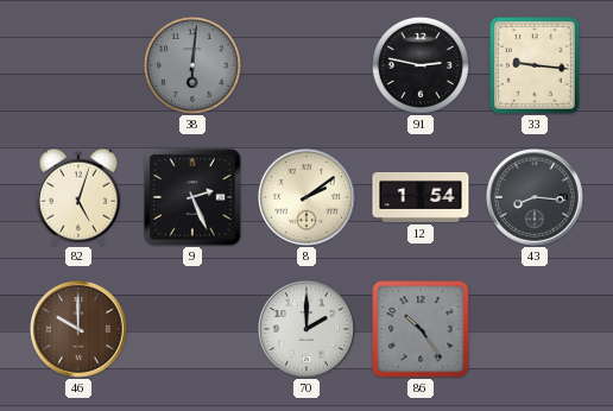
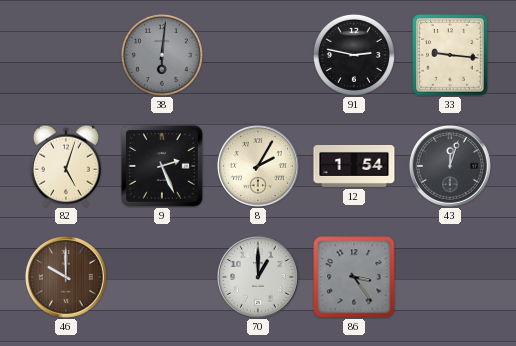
8: 2:09 -> 2:05
43: 8:16 -> 12:03
70: 2:00 -> 1:00
86: 10:24 -> 3:24
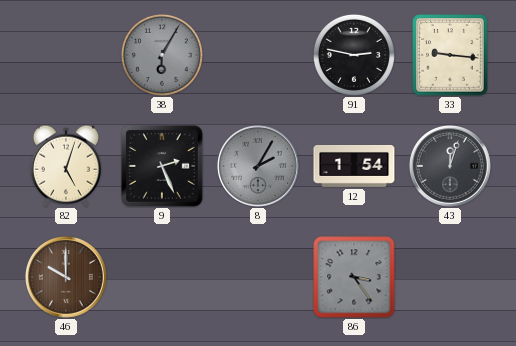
38: 6:01 -> 6:05
8 dial: cream -> grey
70: 1:00 -> none
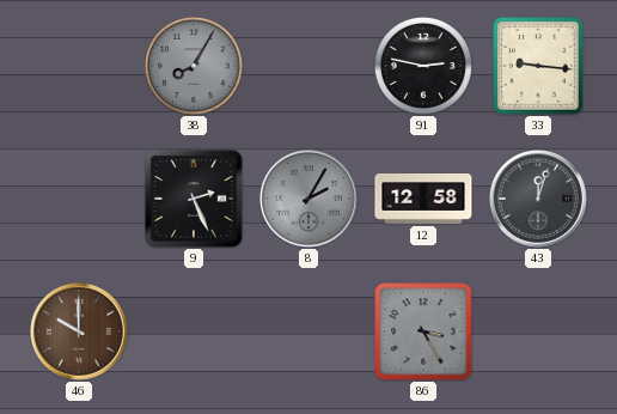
38: 6:05 -> 8:05
82: 5:03 -> none
12: 1:54 -> 12:58
86: 3:24 -> 3:25
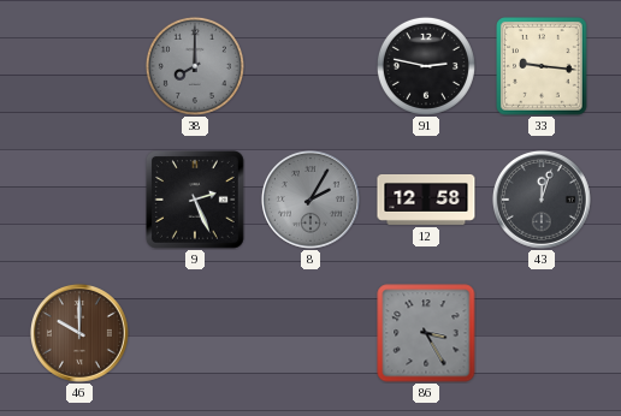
38: 8:05 -> 8:00
